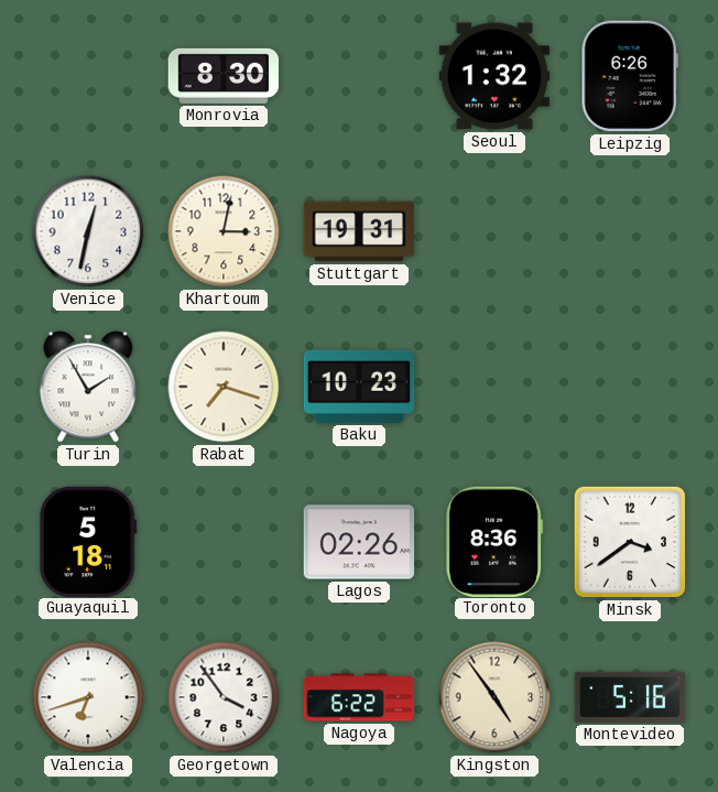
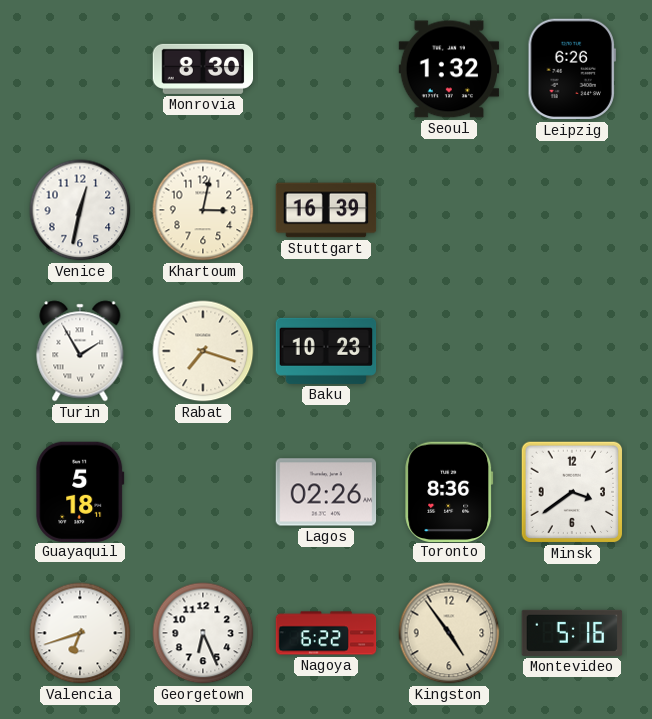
Stuttgart: 19:31 -> 16:39
Georgetown: 3:54 -> 6:26
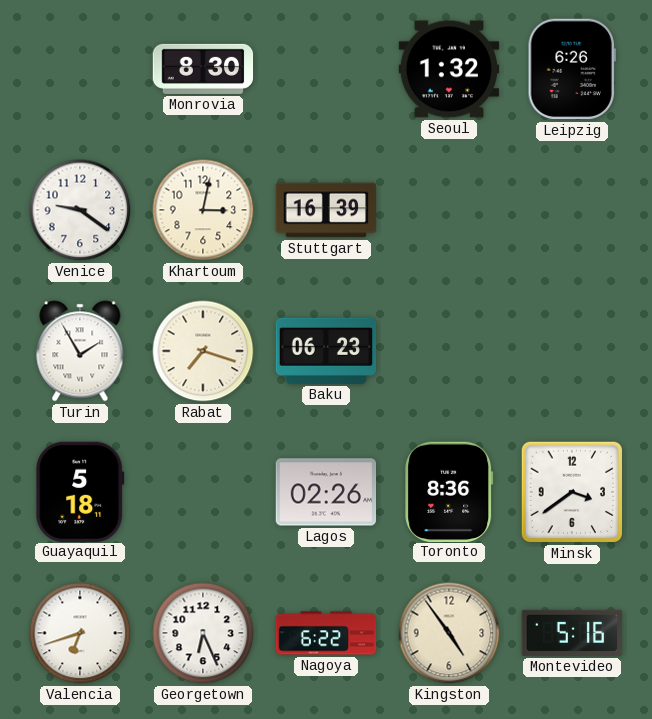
Venice: 12:32 -> 9:21
Baku: 10:23 -> 06:23
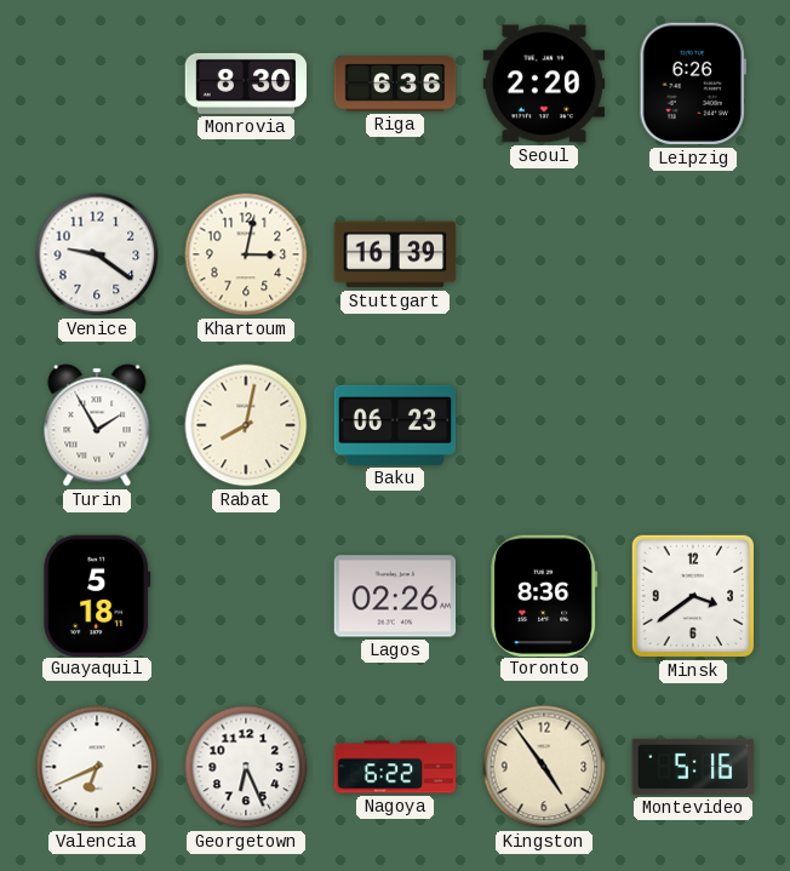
Riga: none -> 6:36
Seoul: 1:32 -> 2:20
Rabat: 7:18 -> 8:02
Valencia: 6:42 -> 6:41
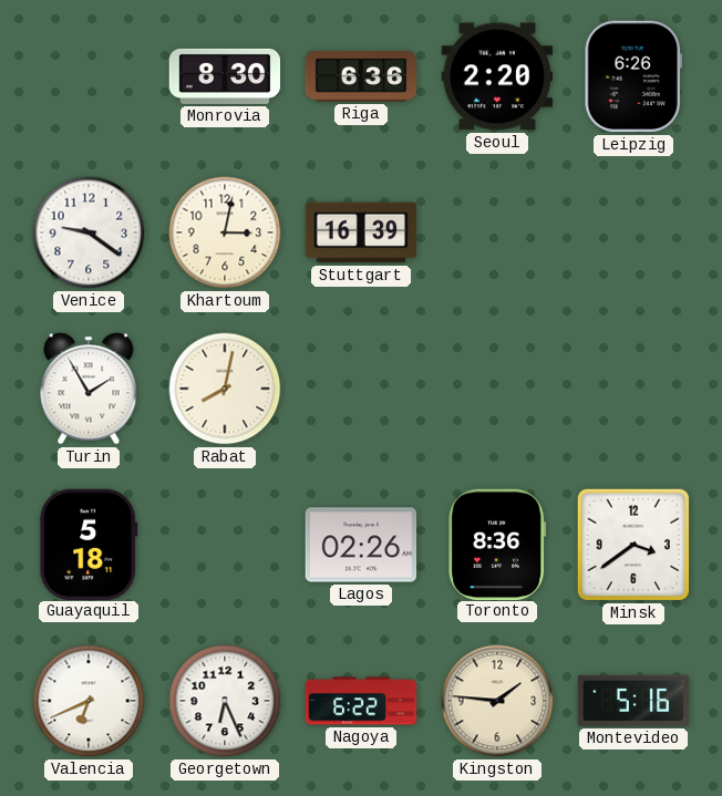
Baku: 06:23 -> none
Kingston: 4:54 -> 1:46
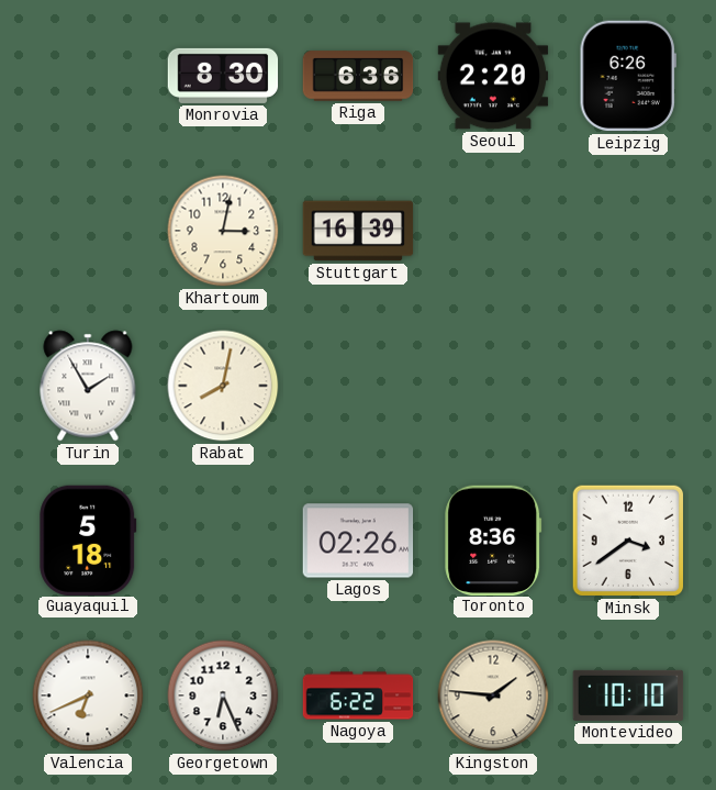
Venice: 9:21 -> none
Montevideo: 5:16 -> 10:10
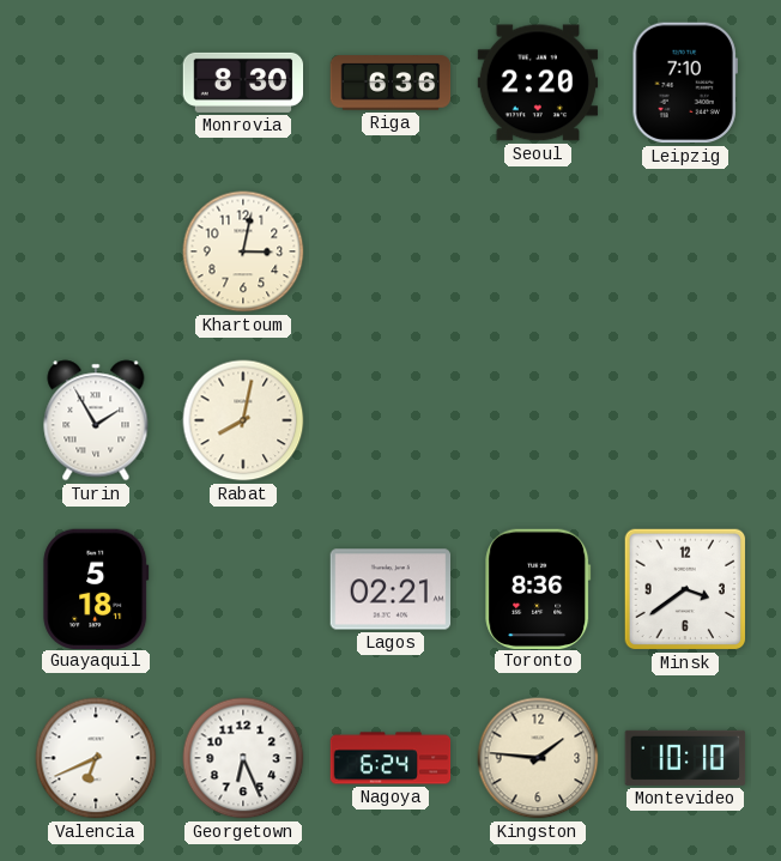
Leipzig: 6:26 -> 7:10
Stuttgart: 16:39 -> none
Lagos: 02:26 -> 02:21
Nagoya: 6:22 -> 6:24
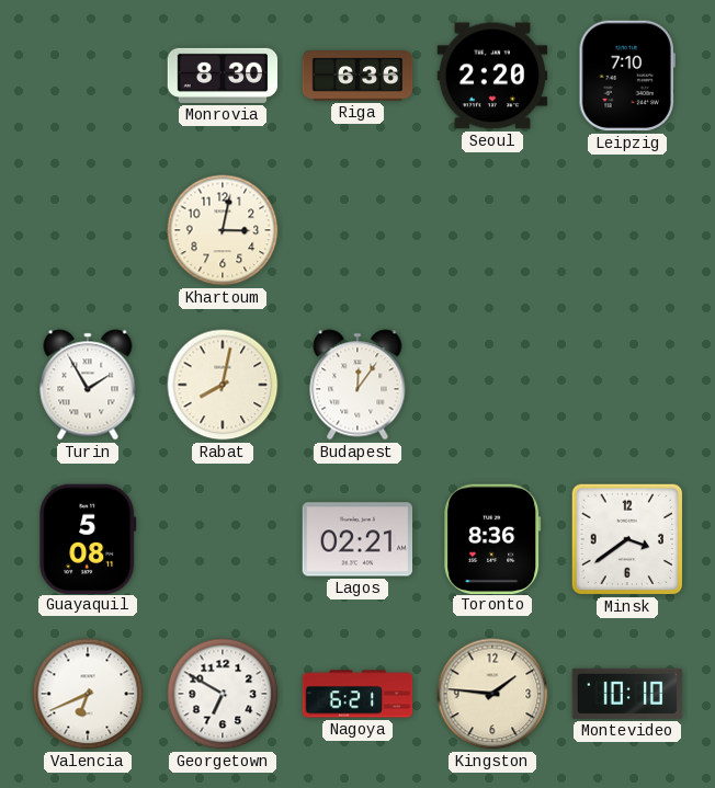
Budapest: none -> 12:06
Guayaquil: 5:18 -> 5:08
Georgetown: 6:26 -> 6:50
Nagoya: 6:24 -> 6:21
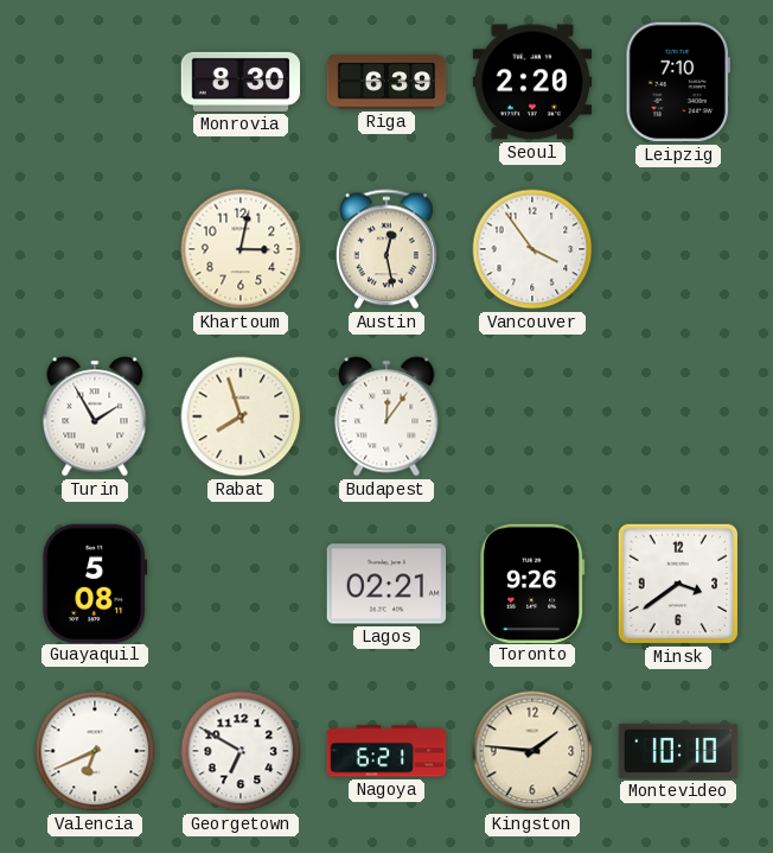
Riga: 6:36 -> 6:39
Austin: none -> 12:28
Vancouver: none -> 3:54
Rabat: 8:02 -> 7:57
Toronto: 8:36 -> 9:26
